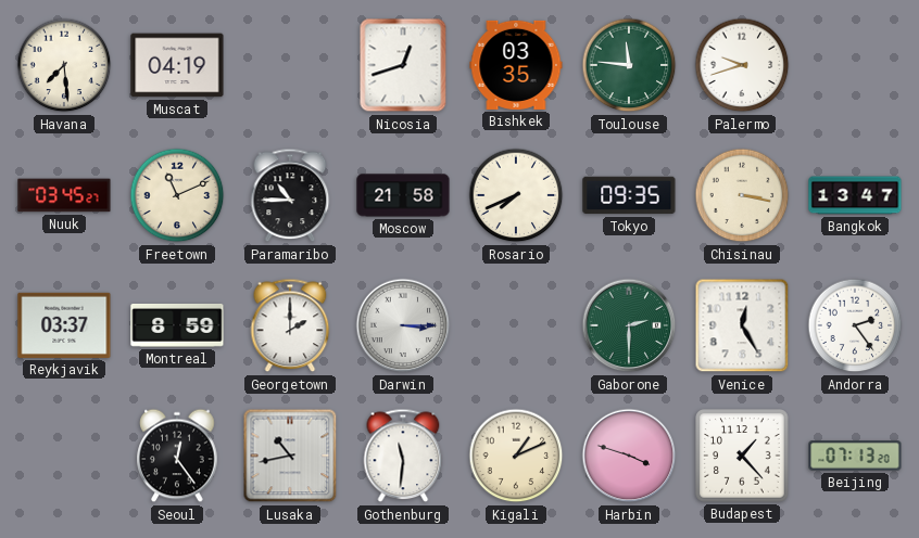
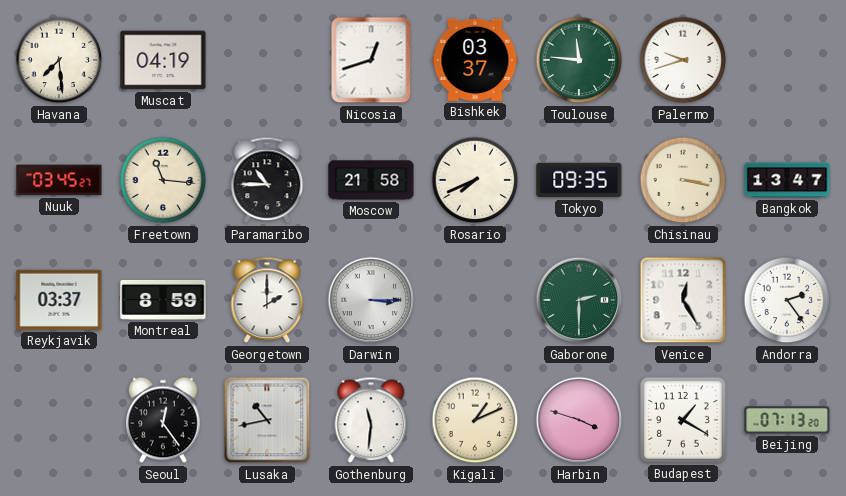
Bishkek: 03:35 -> 03:37
Freetown: 11:11 -> 11:16
Budapest: 1:23 -> 1:20
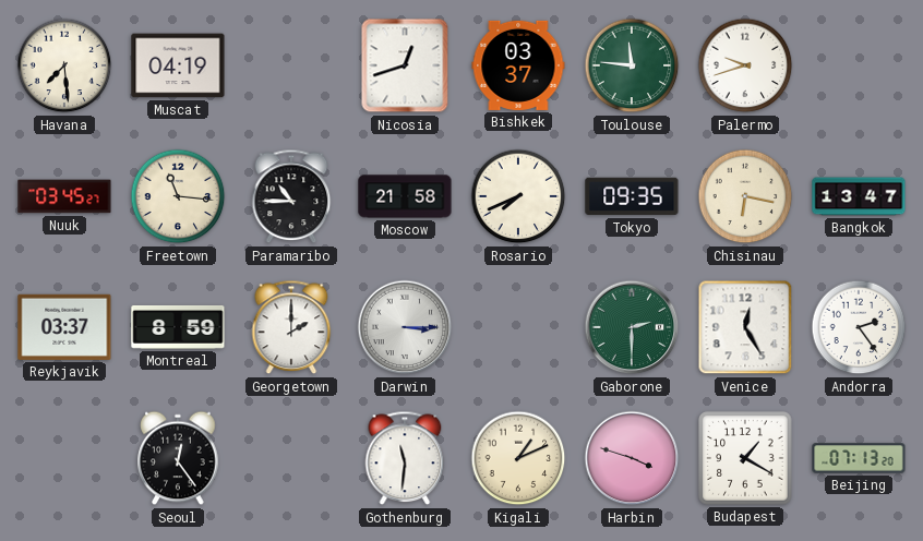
Chisinau: 3:17 -> 6:17
Lusaka: 10:43 -> none
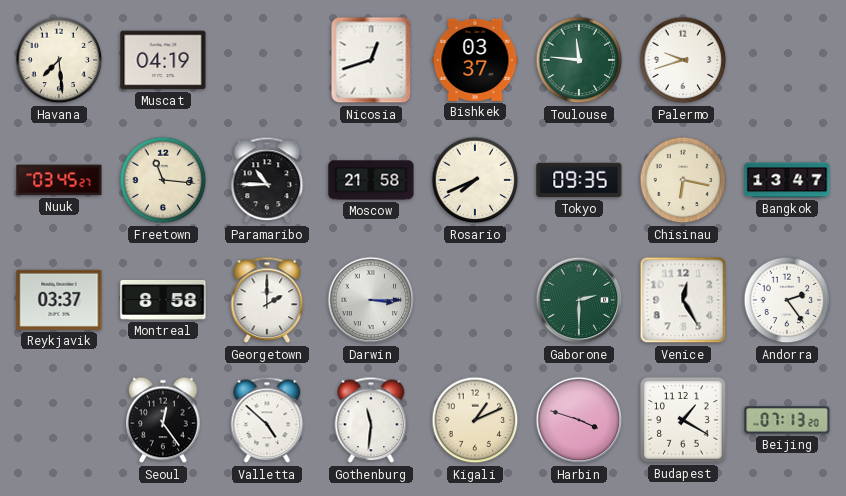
Montreal: 8:59 -> 8:58
Valletta: none -> 4:52
